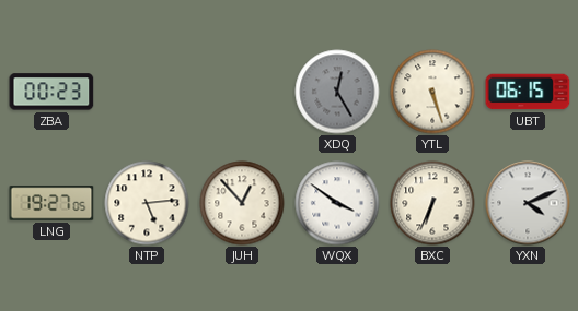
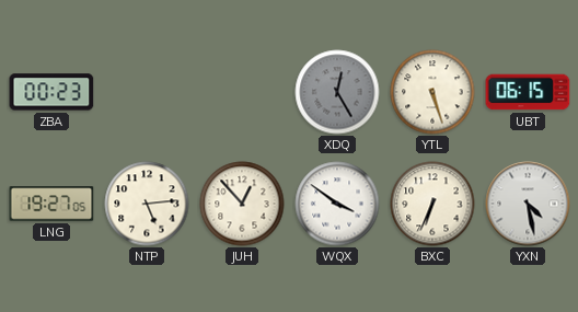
YXN: 4:11 -> 4:28
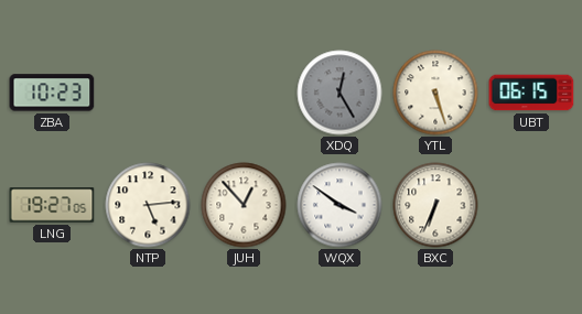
ZBA: 00:23 -> 10:23
YXN: 4:28 -> none
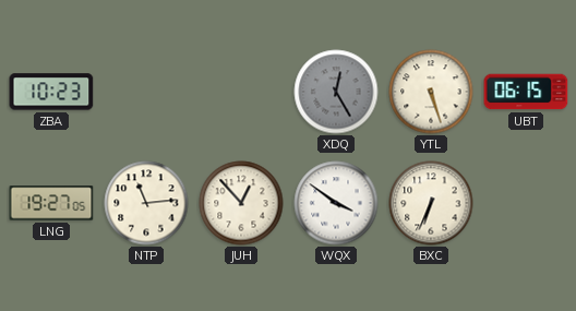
NTP: 5:14 -> 11:14
